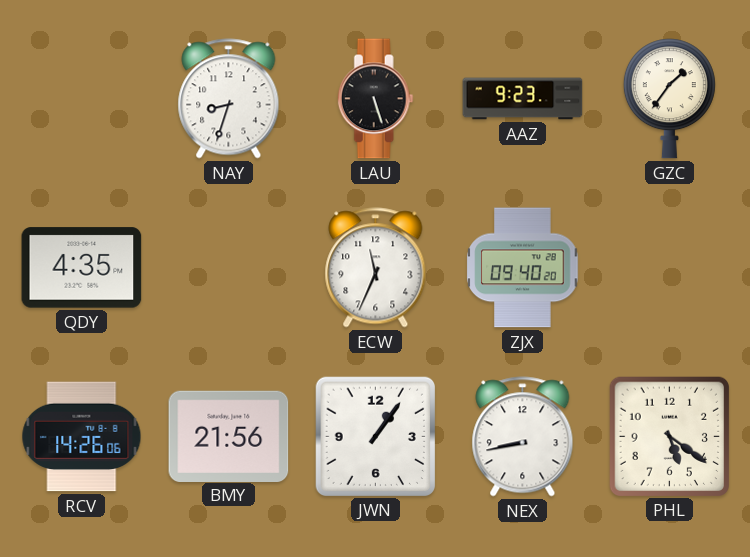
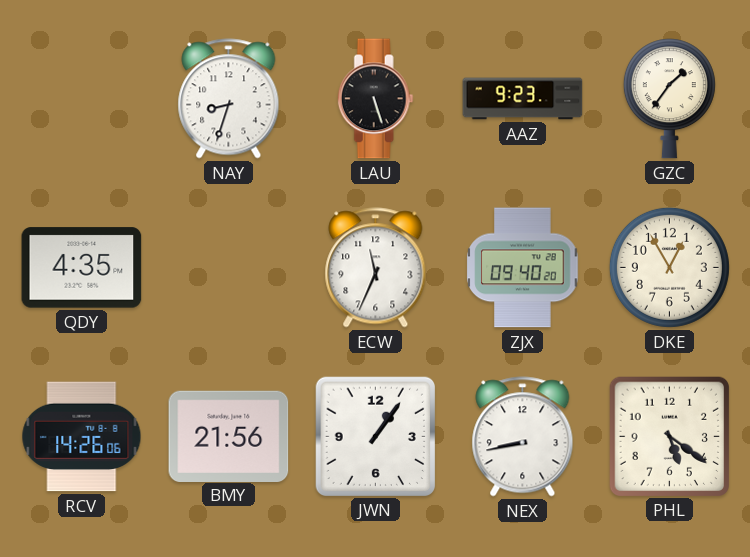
DKE: none -> 12:55
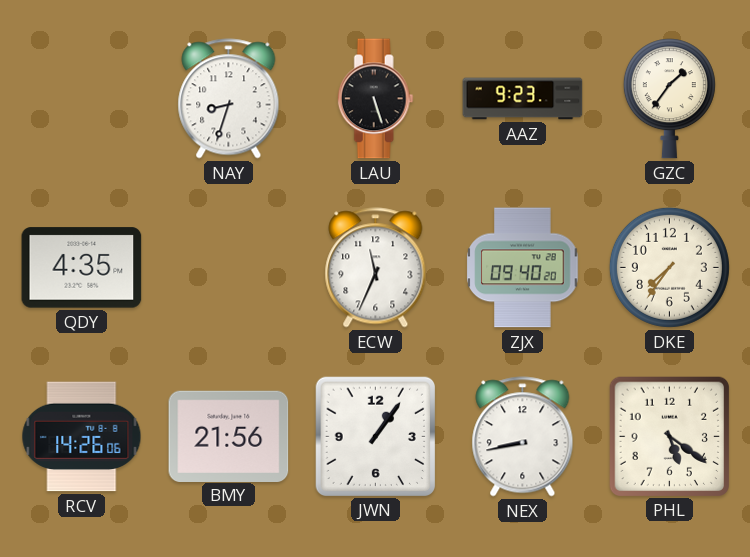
DKE: 12:55 -> 7:36
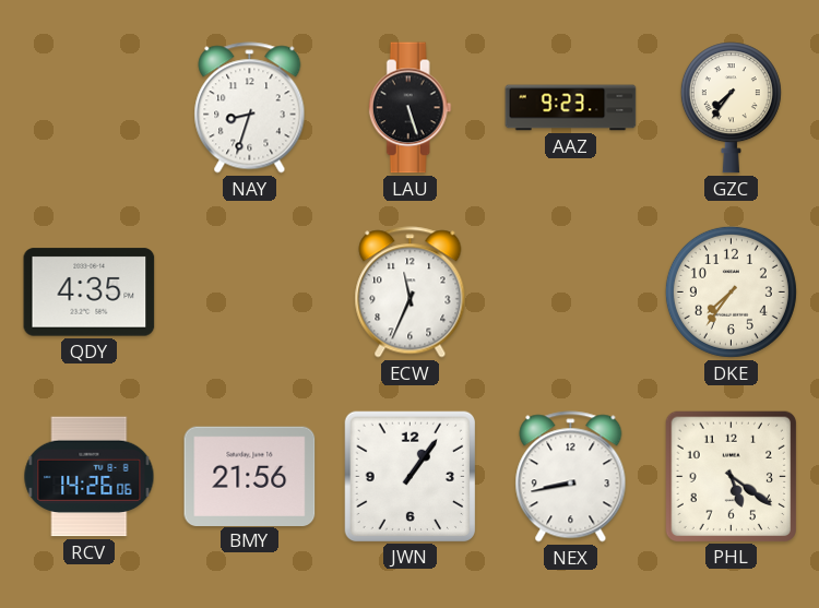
GZC: 1:36 -> 7:36
ZJX: 09:40 -> none
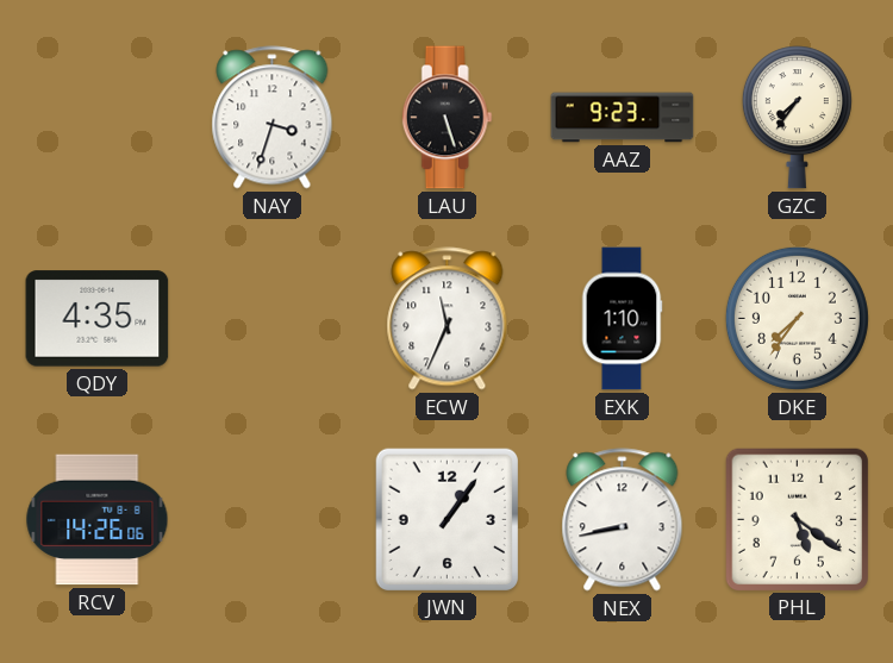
NAY: 8:33 -> 3:33
EXK: none -> 1:10
BMY: 21:56 -> none
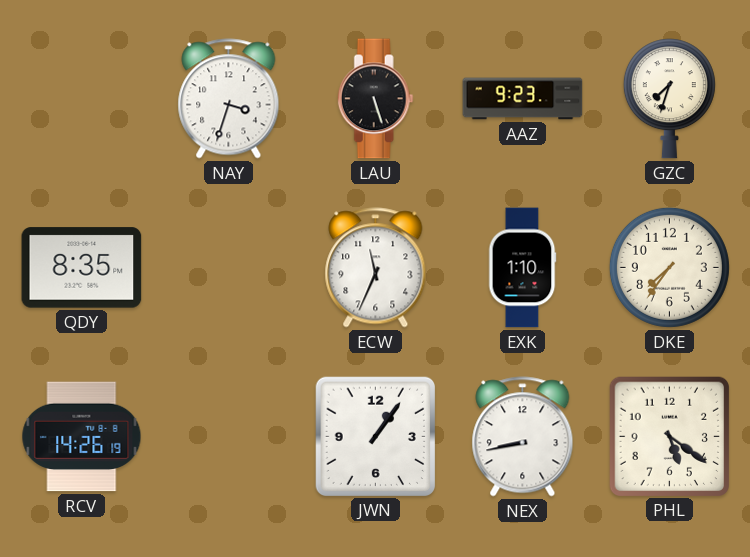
GZC: 7:36 -> 7:33
QDY: 4:35 -> 8:35
RCV: 14:26:06 -> 14:26:19
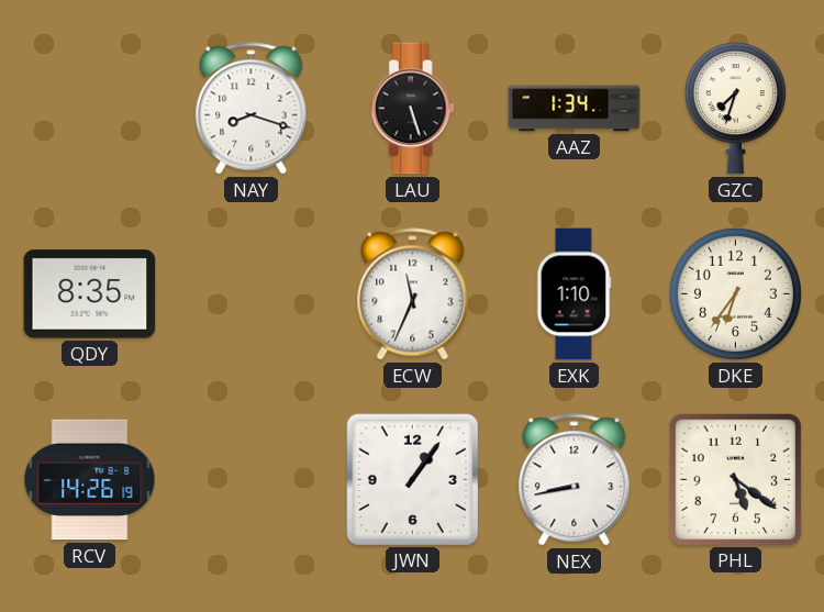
NAY: 3:33 -> 8:18
AAZ: 9:23 -> 1:34
DKE: 7:36 -> 6:36
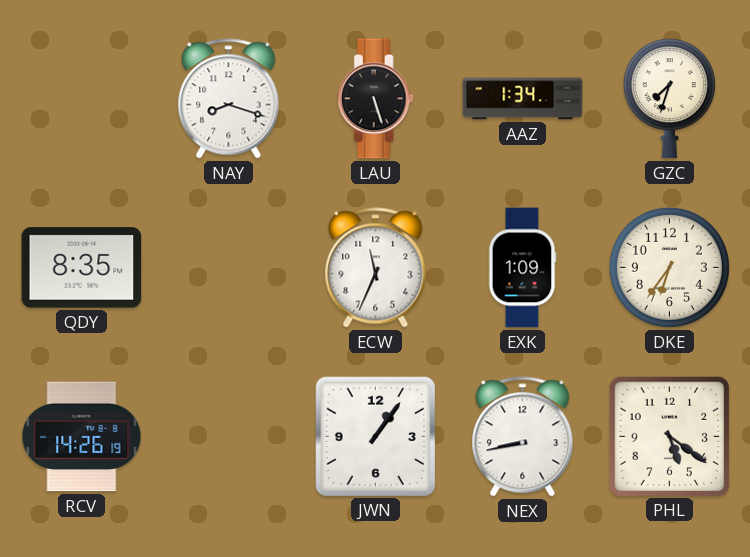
EXK: 1:10 -> 1:09
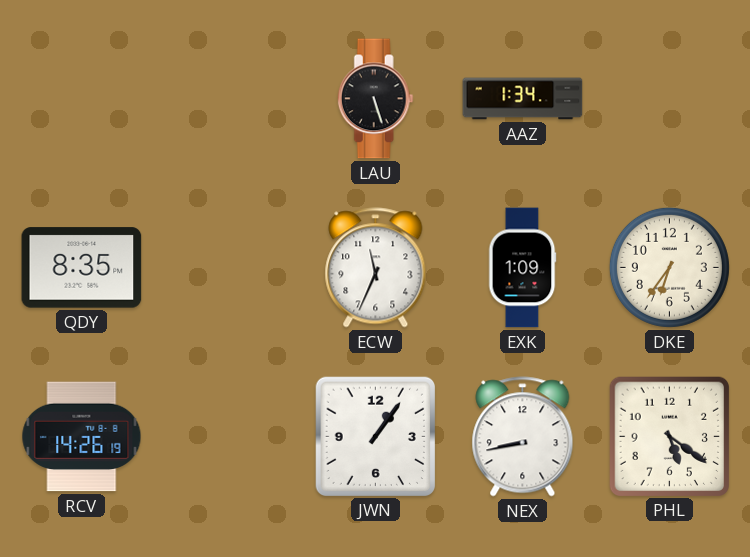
NAY: 8:18 -> none
GZC: 7:33 -> none
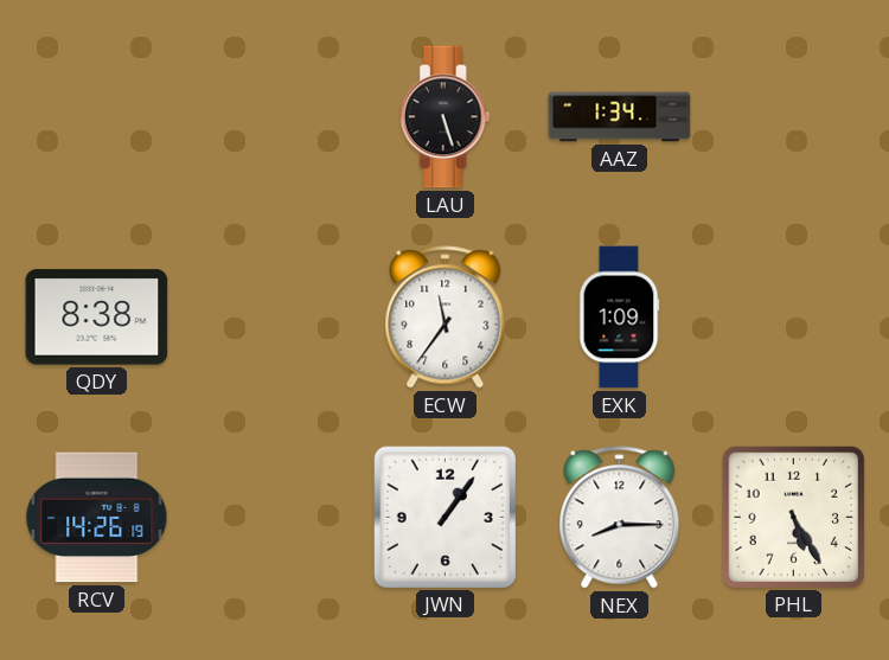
QDY: 8:35 -> 8:38
ECW: 11:34 -> 11:36
DKE: 6:36 -> none
NEX: 8:43 -> 8:15
PHL: 5:21 -> 5:25
